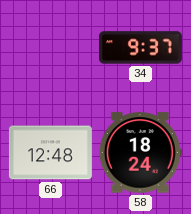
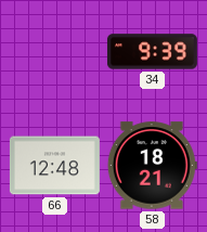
34: 9:37 -> 9:39
58: 18:24 -> 18:21
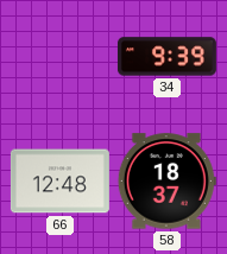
58: 18:21 -> 18:37
